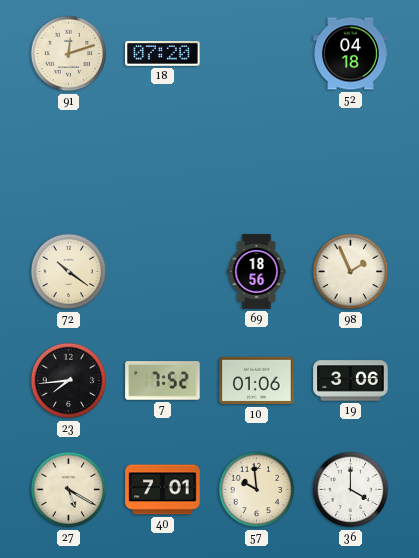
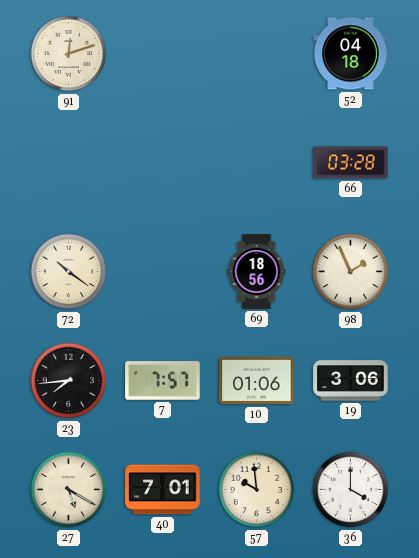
18: 07:20 -> none
66: none -> 03:28
7: 7:52 -> 7:57
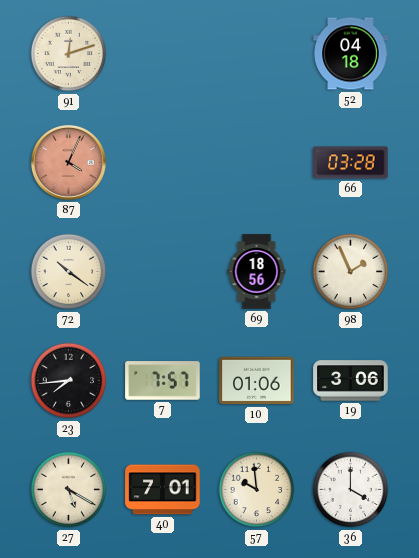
87: none -> 4:04
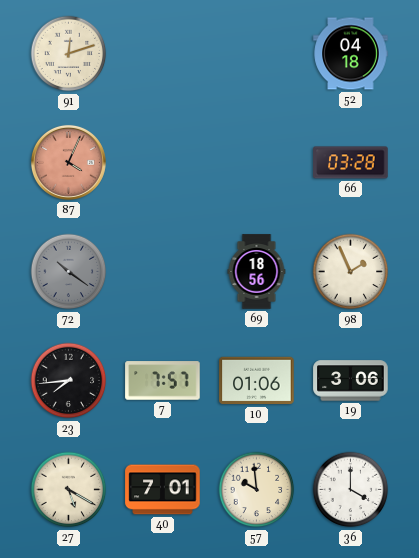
72 dial: cream -> grey
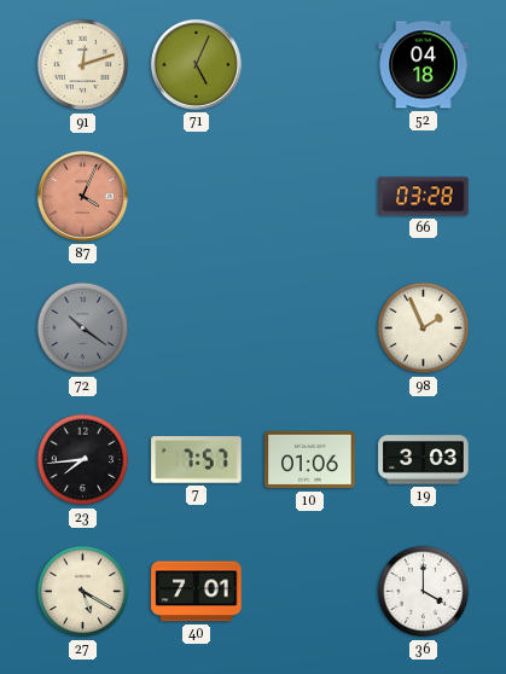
71: none -> 5:04
69: 18:56 -> none
19: 3:06 -> 3:03
57: 9:59 -> none
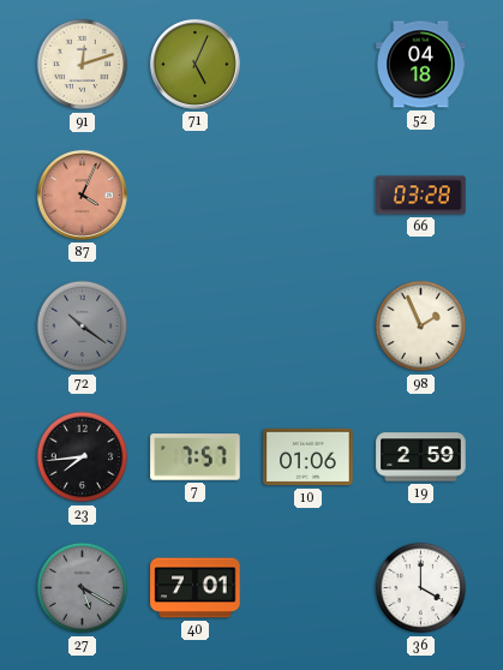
19: 3:03 -> 2:59
27 dial: cream -> grey
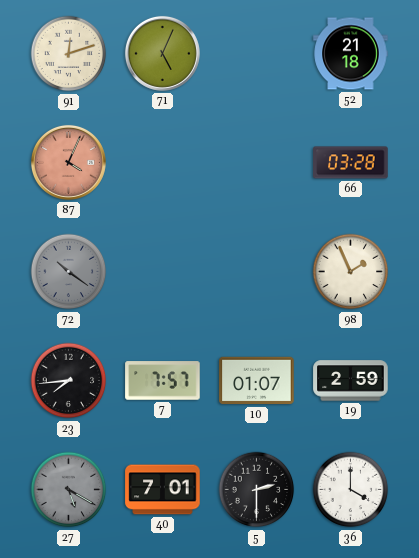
52: 04:18 -> 21:18
10: 01:06 -> 01:07
5: none -> 2:30
